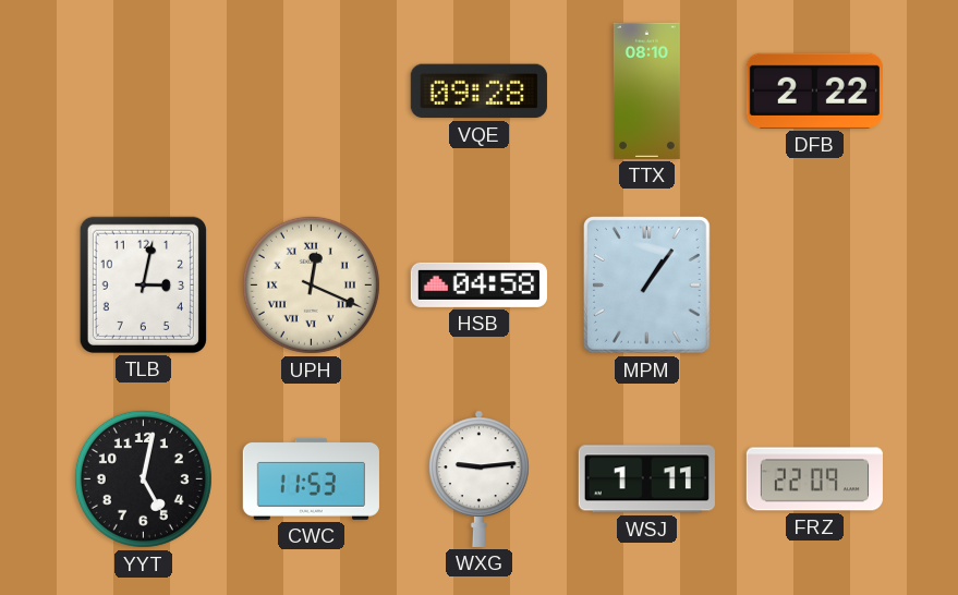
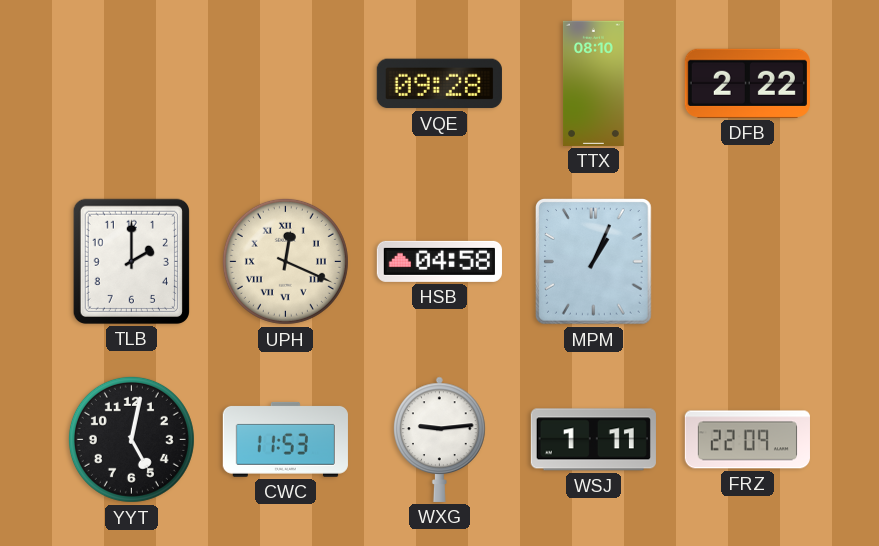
TLB: 3:02 -> 2:00
MPM: 1:06 -> 1:04
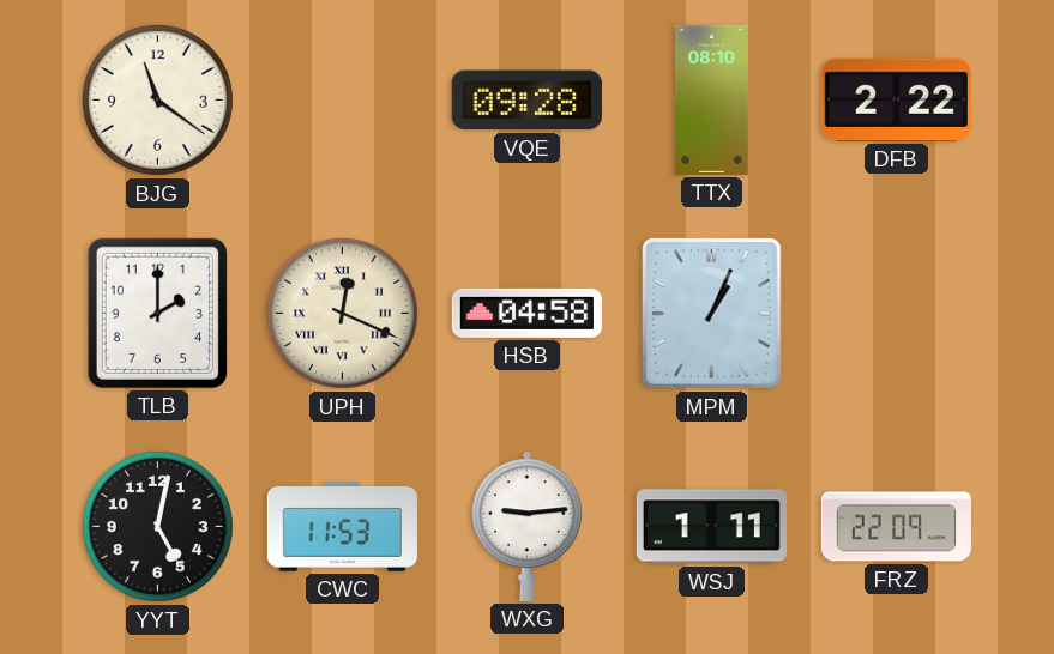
BJG: none -> 11:21
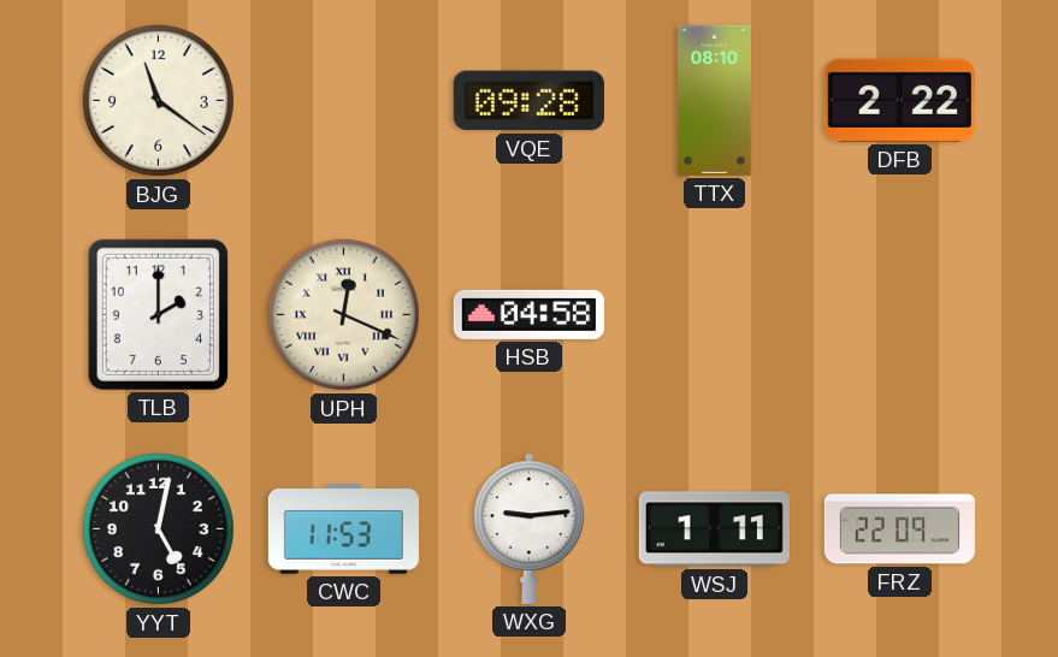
MPM: 1:04 -> none
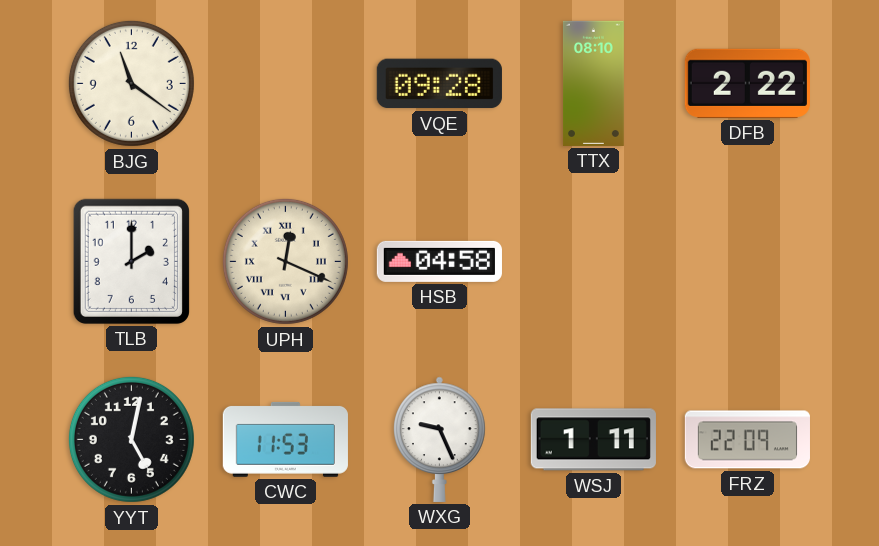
WXG: 9:14 -> 9:26
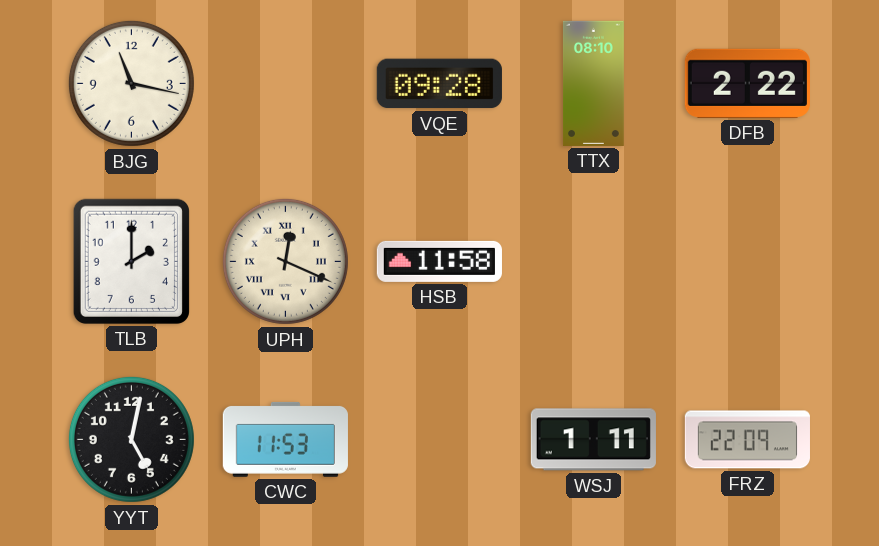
BJG: 11:21 -> 11:17
HSB: 04:58 -> 11:58
WXG: 9:26 -> none
